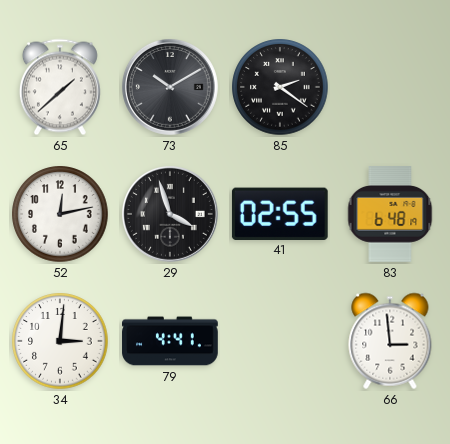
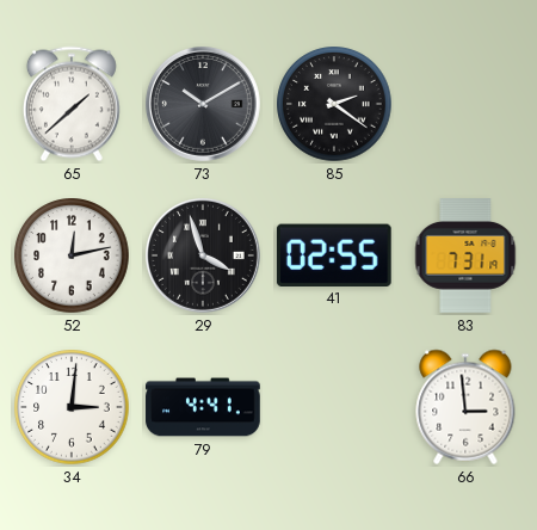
83: 6:48 -> 7:31
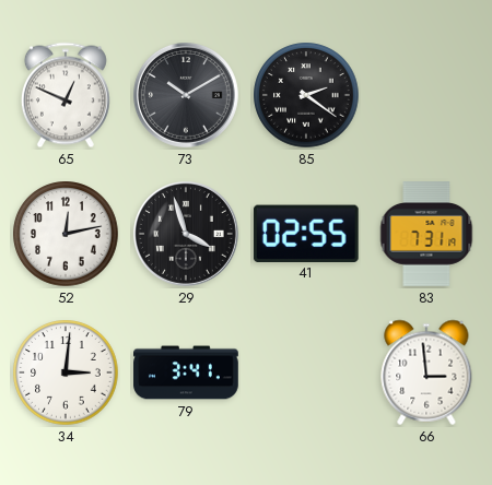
65: 1:38 -> 12:49
79: 4:41 -> 3:41
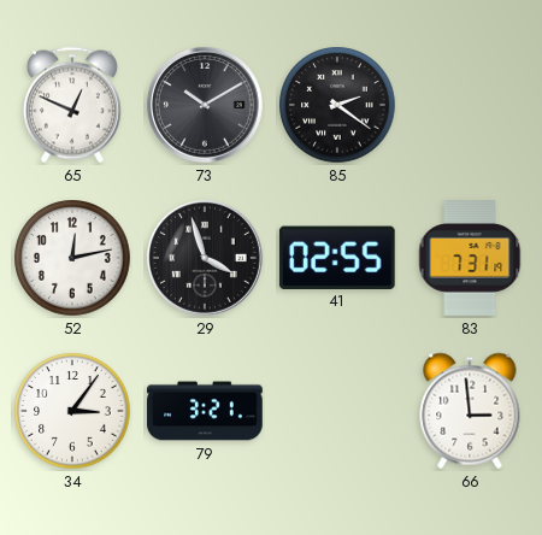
34: 3:01 -> 3:06
79: 3:41 -> 3:21
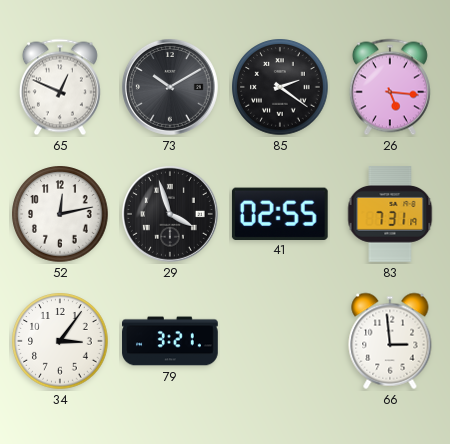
26: none -> 5:16
